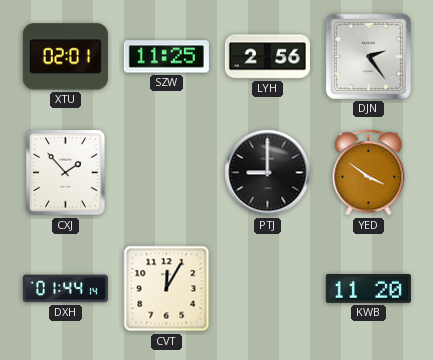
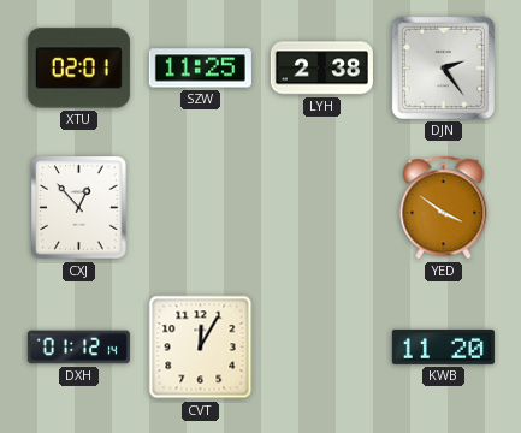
LYH: 2:56 -> 2:38
CXJ: 1:53 -> 12:53
PTJ: 9:00 -> none
DXH: 01:44 -> 01:12
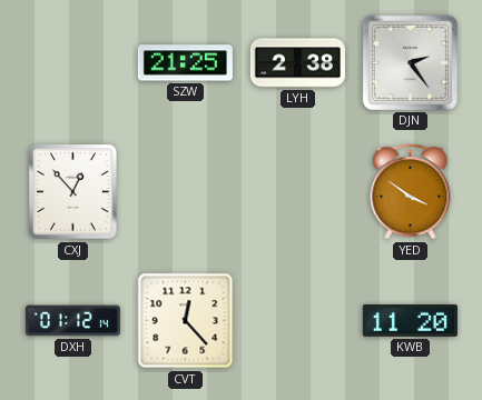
XTU: 02:01 -> none
SZW: 11:25 -> 21:25
CVT: 12:05 -> 12:23
